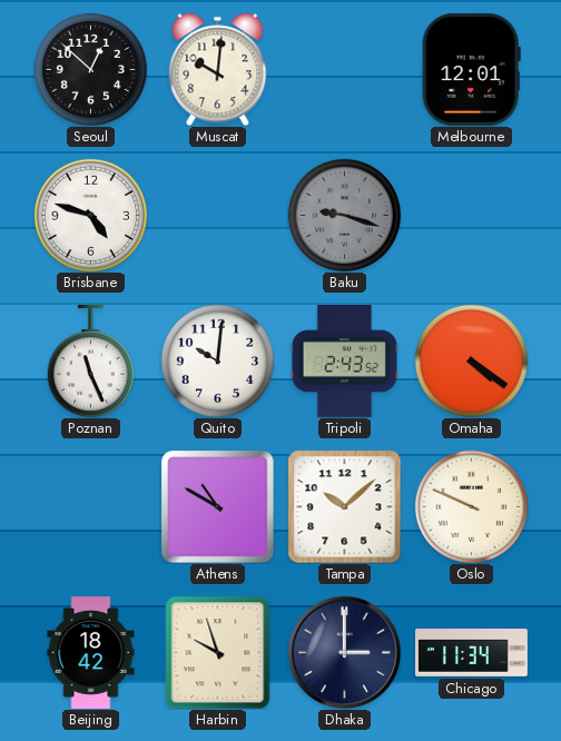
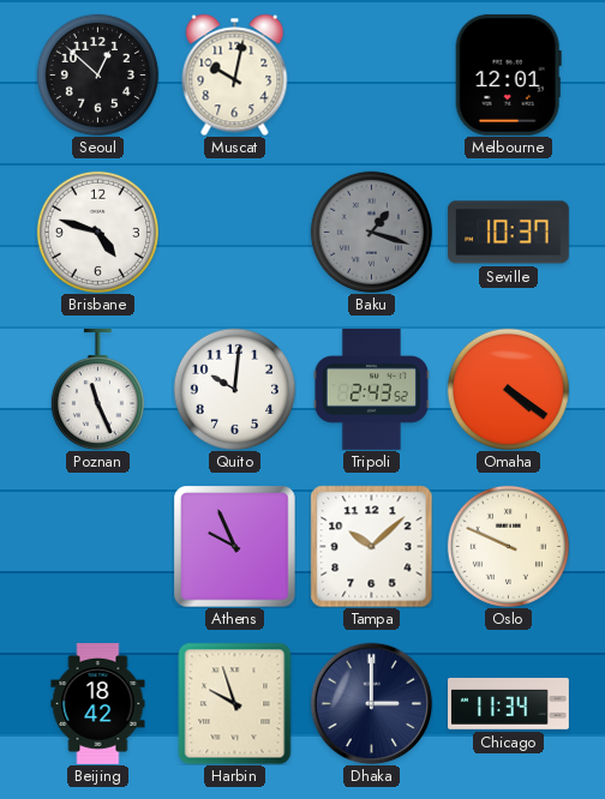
Muscat: 10:01 -> 10:02
Baku: 9:18 -> 1:18
Seville: none -> 10:37
Athens: 10:50 -> 9:56
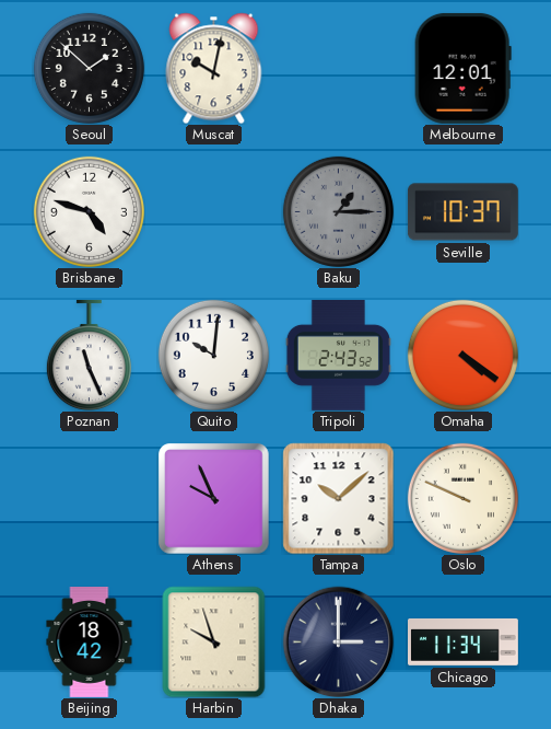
Seoul: 12:52 -> 1:52
Baku: 1:18 -> 1:15
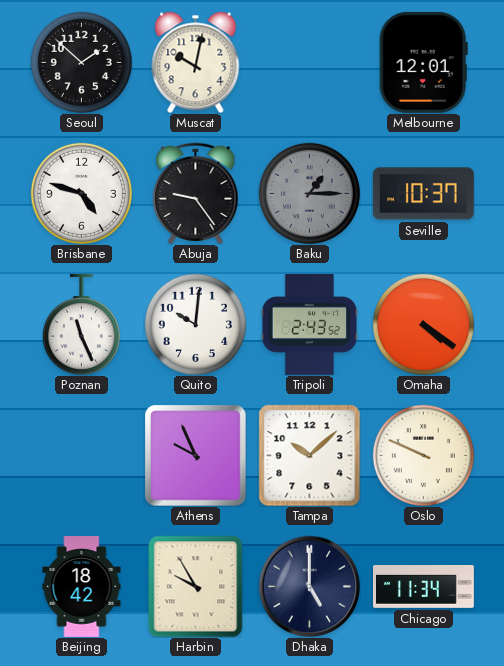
Abuja: none -> 9:24
Harbin: 9:57 -> 9:55
Dhaka: 3:00 -> 5:00
